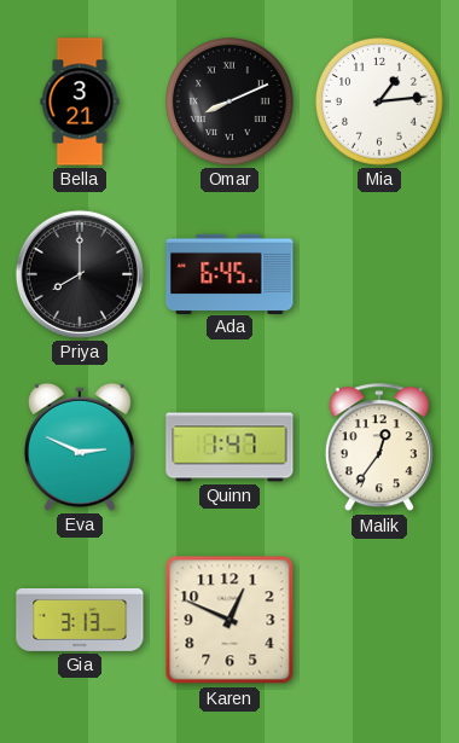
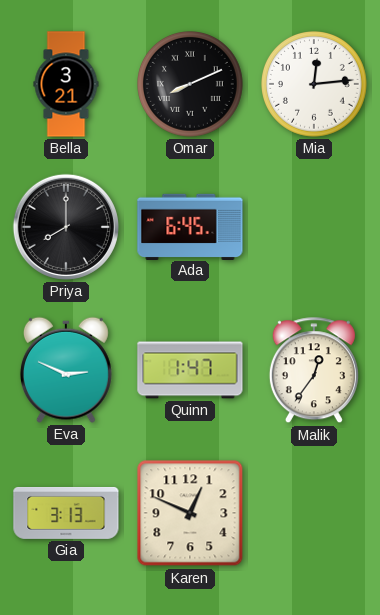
Mia: 1:14 -> 12:14
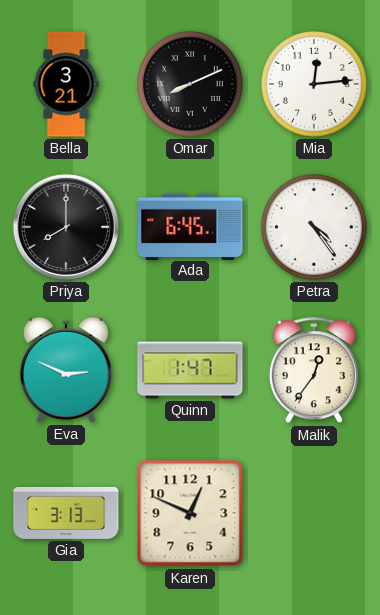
Petra: none -> 4:24
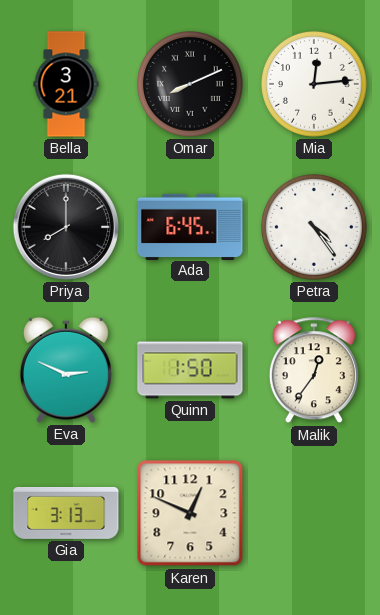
Quinn: 1:47 -> 1:50
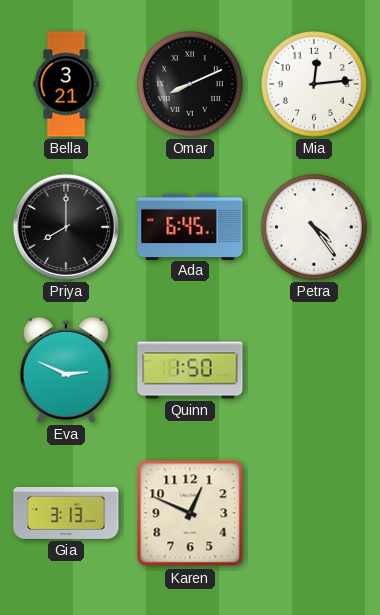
Malik: 12:36 -> none
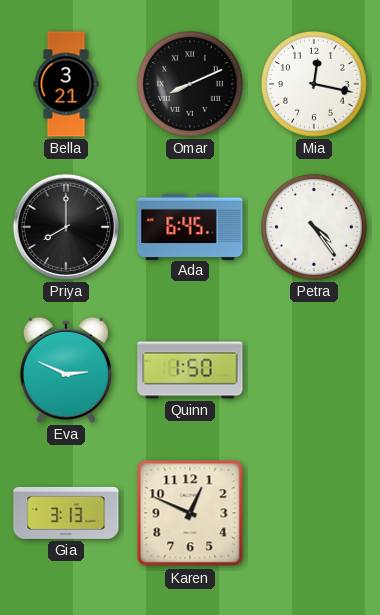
Mia: 12:14 -> 12:17
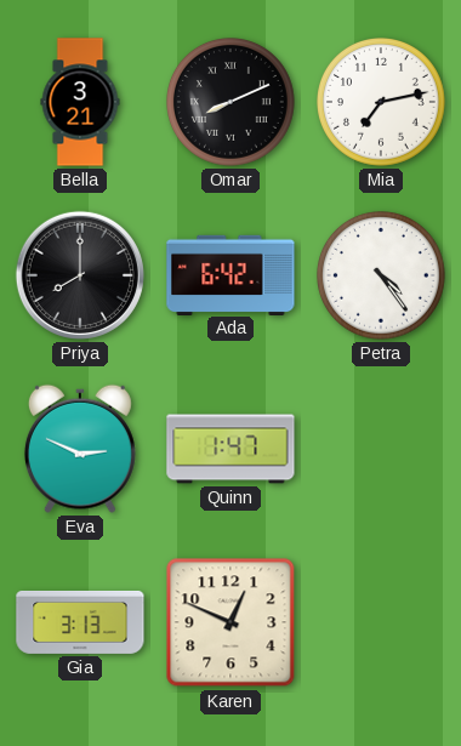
Mia: 12:17 -> 7:13
Ada: 6:45 -> 6:42
Quinn: 1:50 -> 1:47
